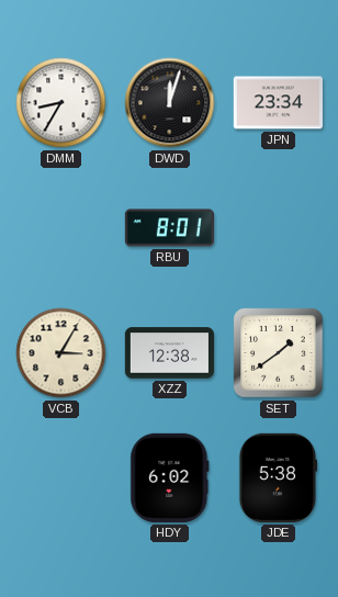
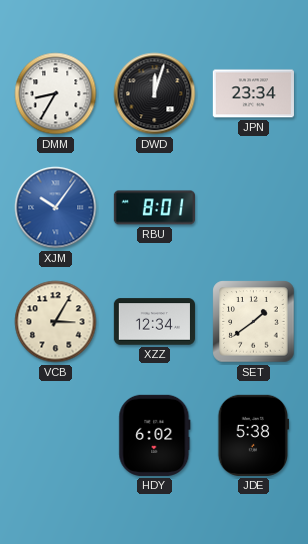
XJM: none -> 10:06
XZZ: 12:38 -> 12:34
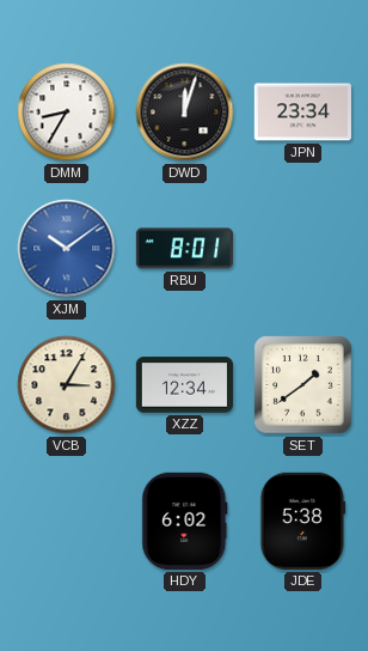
XJM: 10:06 -> 10:09
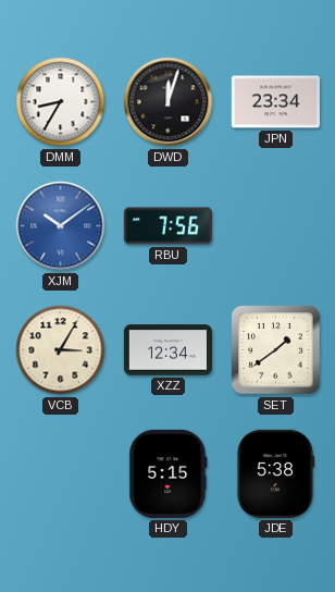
RBU: 8:01 -> 7:56
HDY: 6:02 -> 5:15
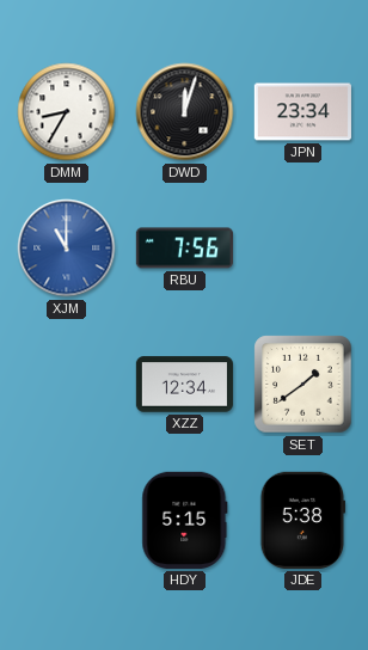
XJM: 10:09 -> 11:00
VCB: 3:05 -> none
